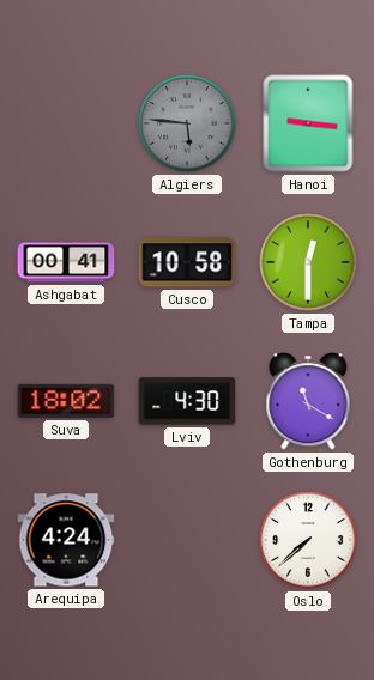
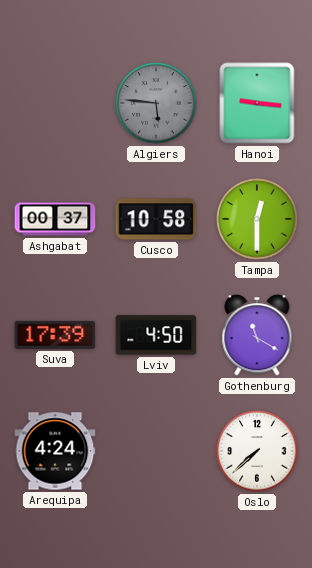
Ashgabat: 00:41 -> 00:37
Suva: 18:02 -> 17:39
Lviv: 4:30 -> 4:50
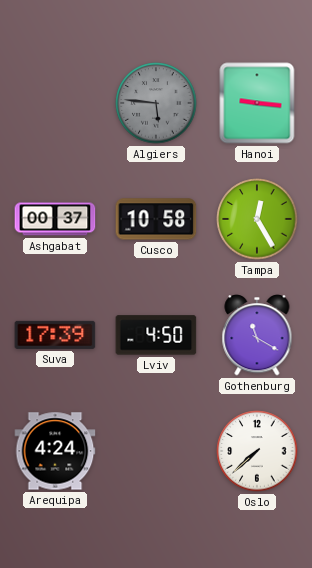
Tampa: 12:30 -> 12:25
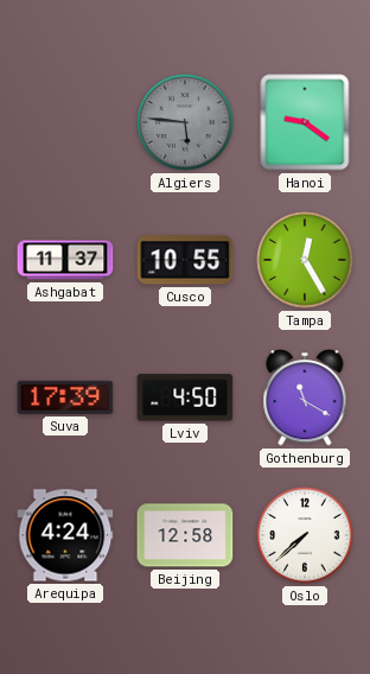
Hanoi: 9:16 -> 9:21
Ashgabat: 00:37 -> 11:37
Cusco: 10:58 -> 10:55
Beijing: none -> 12:58
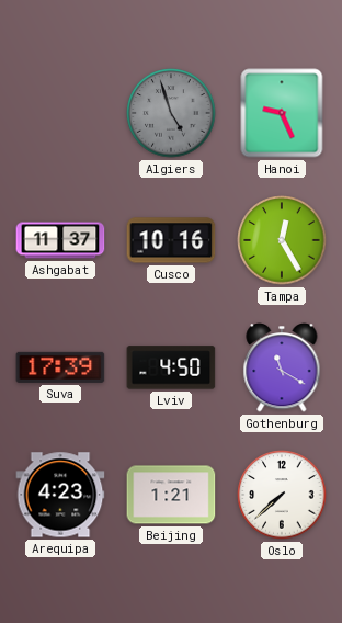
Algiers: 5:46 -> 4:57
Hanoi: 9:21 -> 9:26
Cusco: 10:55 -> 10:16
Arequipa: 4:24 -> 4:23
Beijing: 12:58 -> 1:21
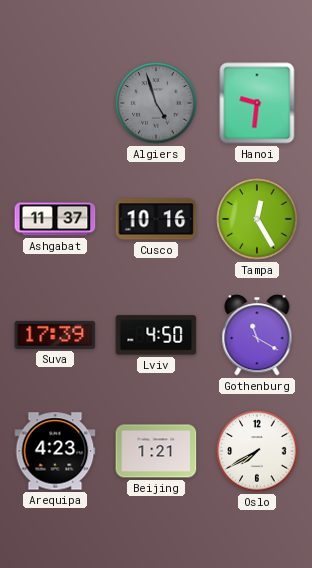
Hanoi: 9:26 -> 9:31
Oslo: 7:38 -> 7:40
